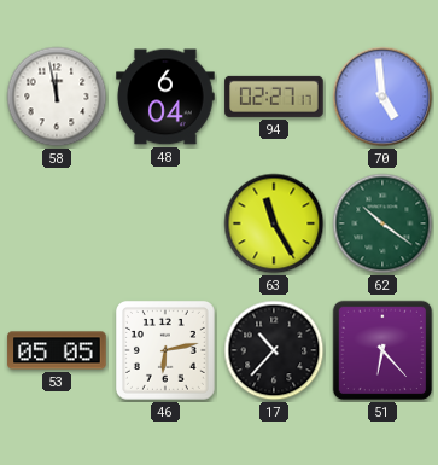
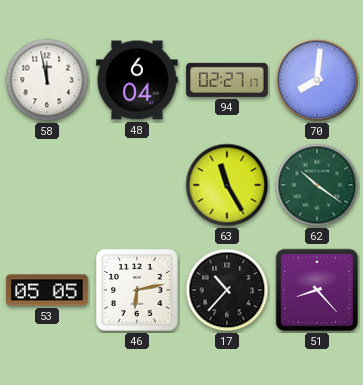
70: 4:59 -> 8:01
51: 6:23 -> 8:23
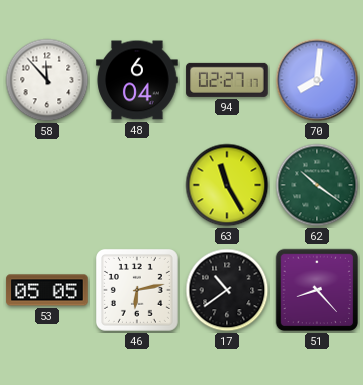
58: 11:58 -> 11:53
17: 10:37 -> 10:39
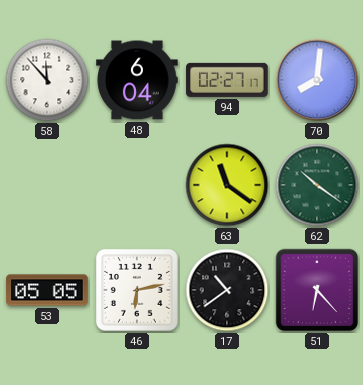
63: 11:25 -> 11:21
51: 8:23 -> 6:23
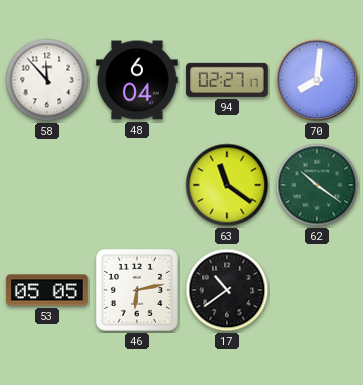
51: 6:23 -> none
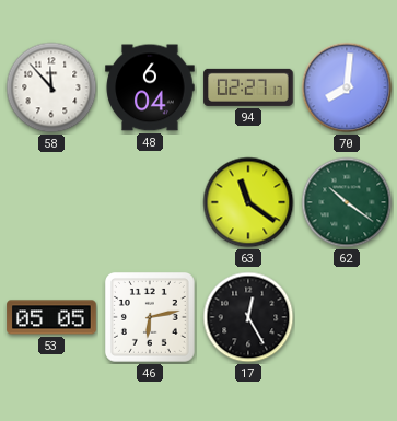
17: 10:39 -> 12:25
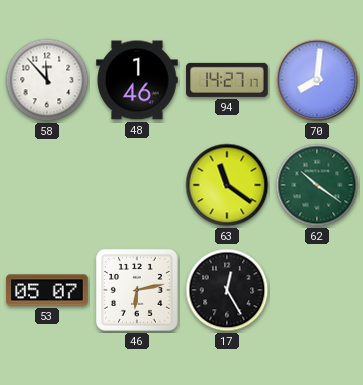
48: 6:04 -> 1:46
94: 02:27 -> 14:27
53: 05:05 -> 05:07
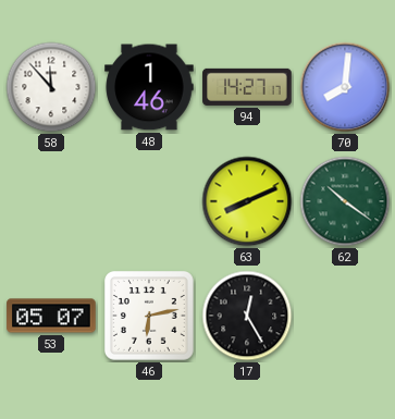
63: 11:21 -> 8:11
